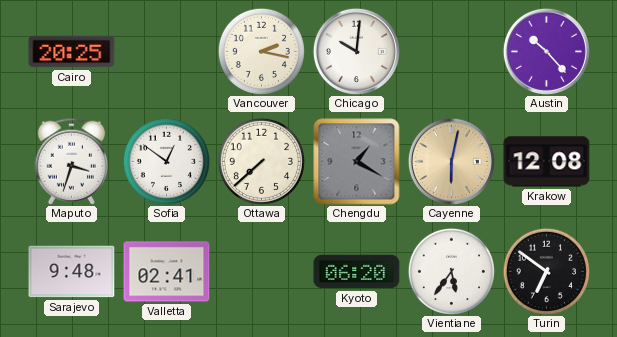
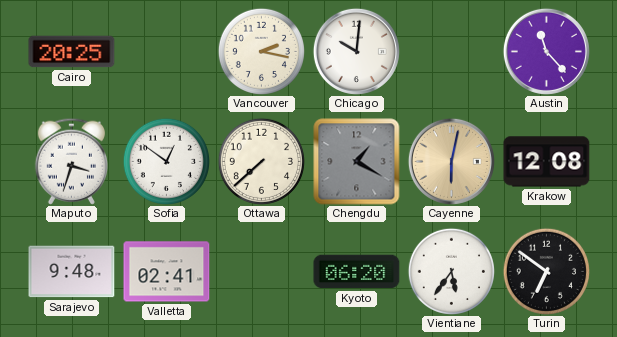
Austin: 10:23 -> 11:23
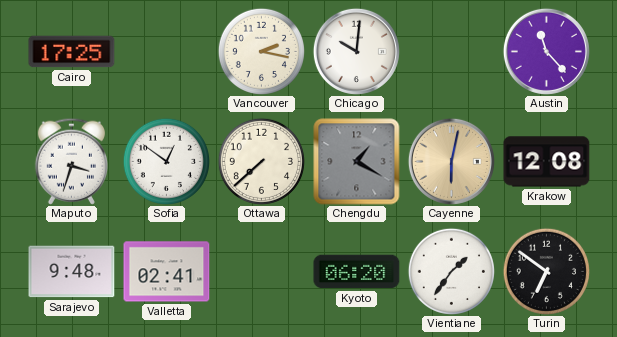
Cairo: 20:25 -> 17:25
Vientiane: 5:36 -> 1:36
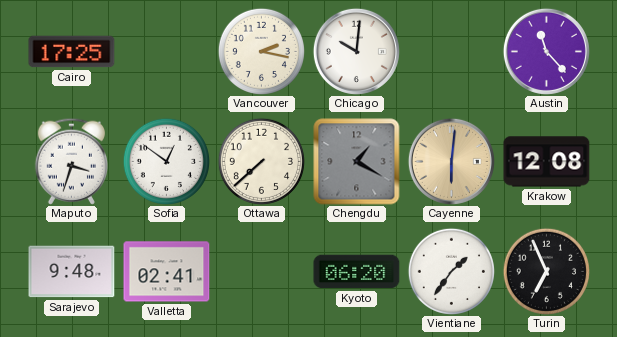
Cayenne: 6:02 -> 6:01
Turin: 6:51 -> 6:56
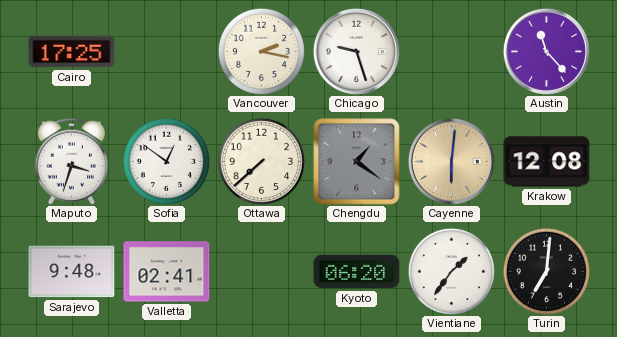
Chicago: 10:01 -> 9:27
Chengdu: 1:20 -> 1:21
Turin: 6:56 -> 7:01
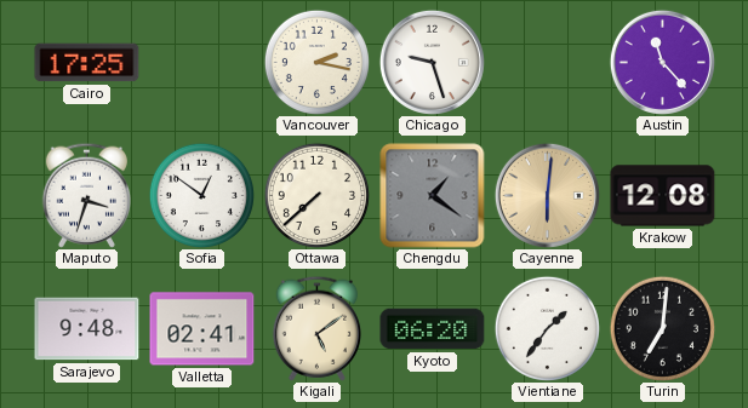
Kigali: none -> 5:09
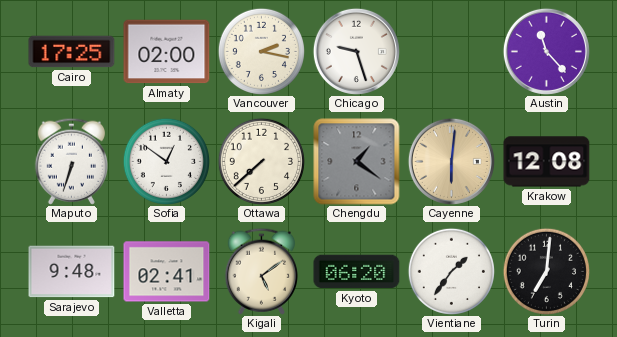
Almaty: none -> 02:00
Maputo: 3:33 -> 6:33
